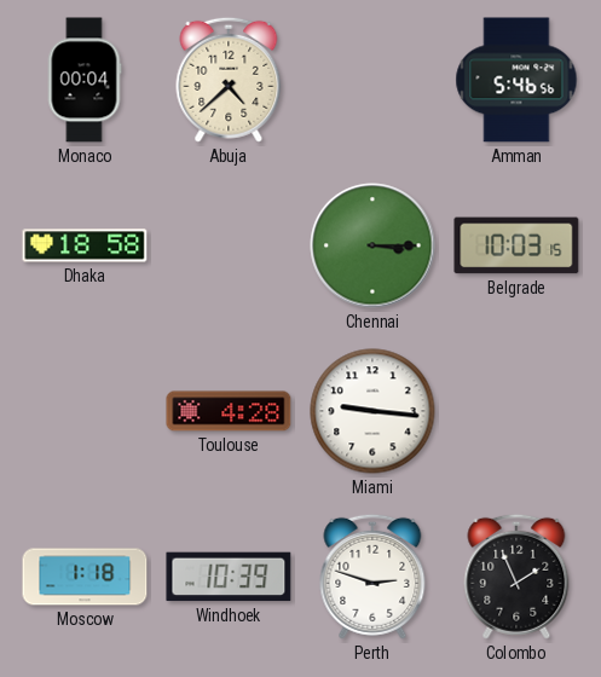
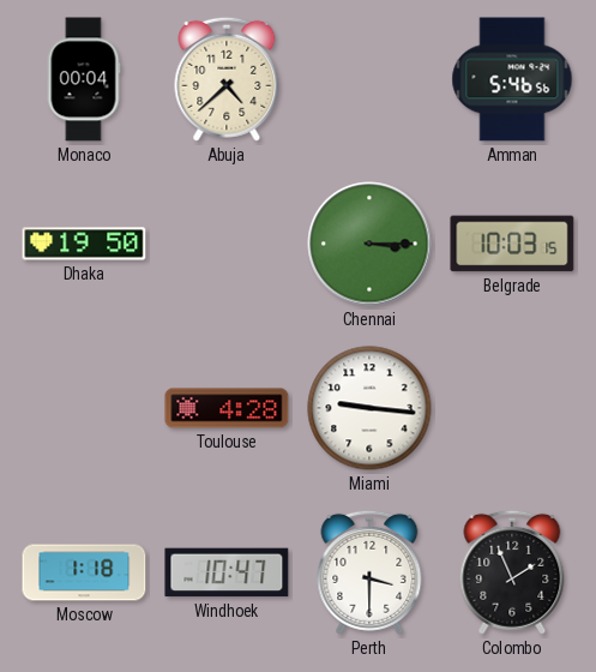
Dhaka: 18:58 -> 19:50
Windhoek: 10:39 -> 10:47
Perth: 2:48 -> 3:30
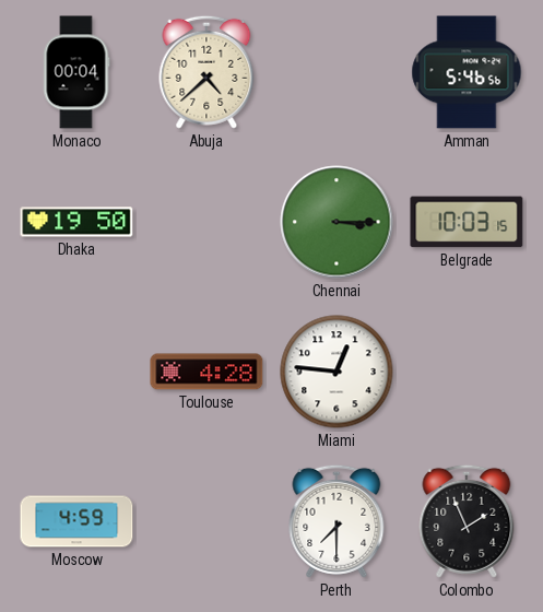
Miami: 9:16 -> 12:46
Moscow: 1:18 -> 4:59
Windhoek: 10:47 -> none
Perth: 3:30 -> 7:30
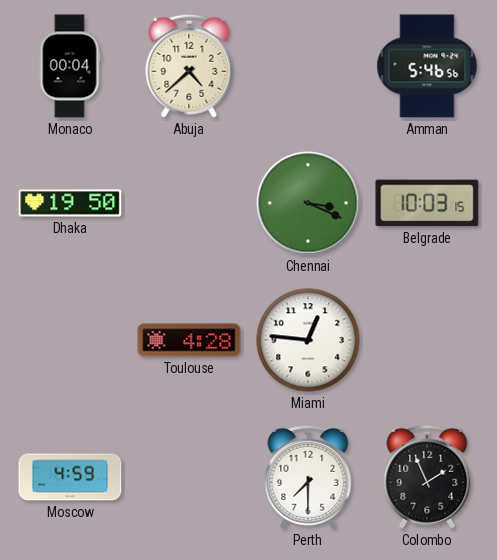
Chennai: 3:15 -> 3:19
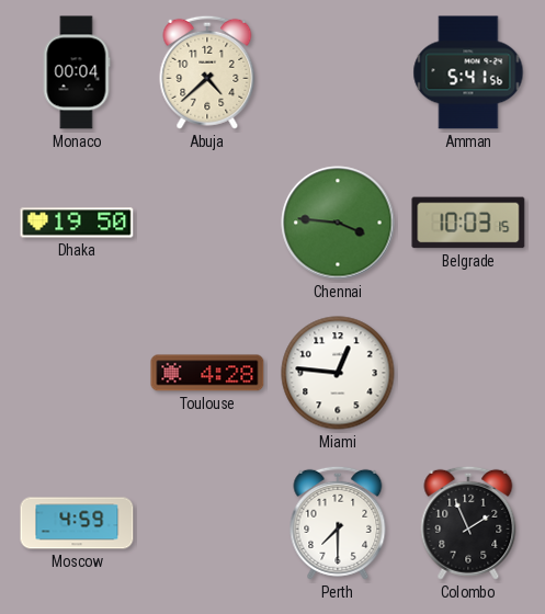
Amman: 5:46 -> 5:41
Chennai: 3:19 -> 3:46
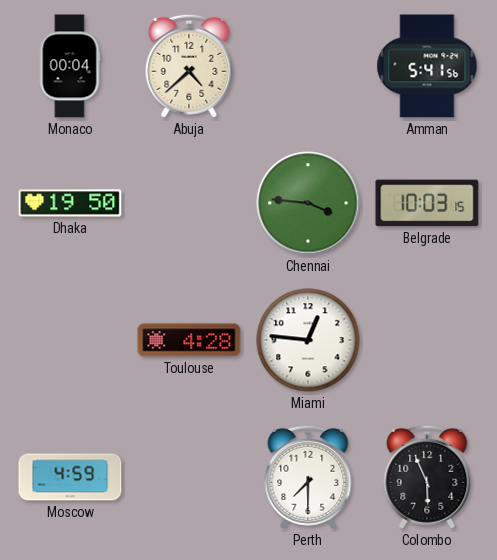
Colombo: 1:56 -> 5:56
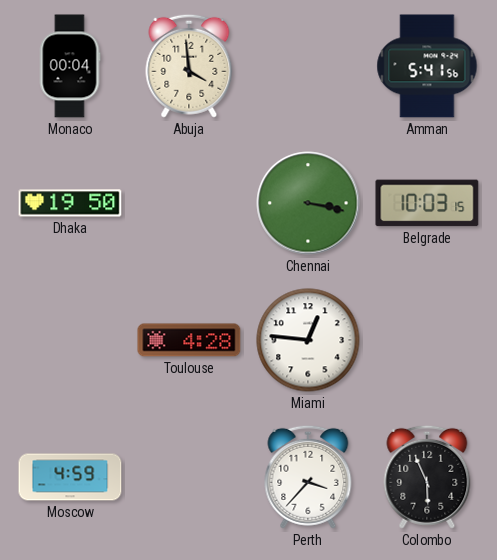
Abuja: 4:38 -> 3:59
Chennai: 3:46 -> 3:17
Perth: 7:30 -> 3:37
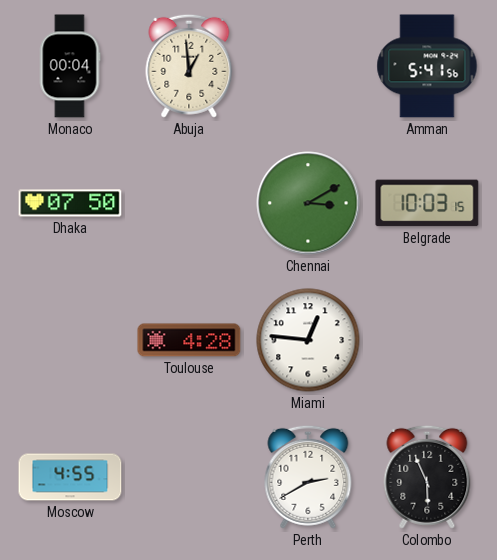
Abuja: 3:59 -> 12:59
Dhaka: 19:50 -> 07:50
Chennai: 3:17 -> 3:10
Moscow: 4:59 -> 4:55
Perth: 3:37 -> 2:40
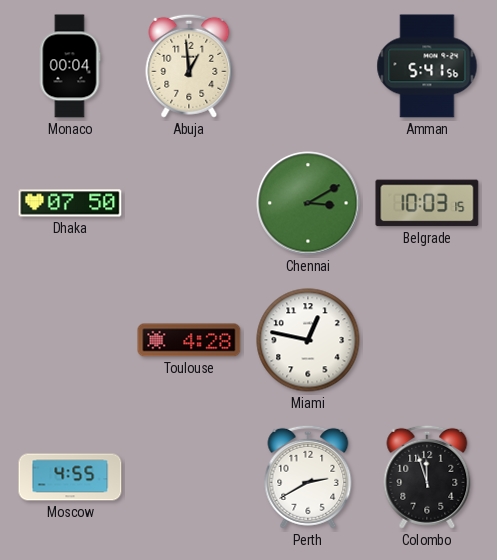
Miami: 12:46 -> 12:47
Colombo: 5:56 -> 11:57
